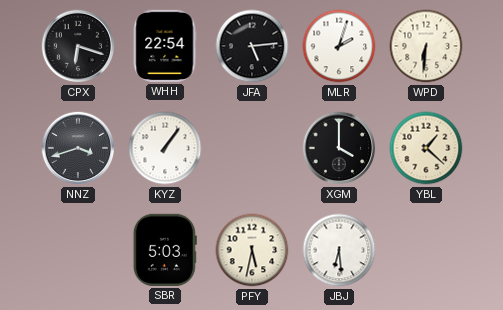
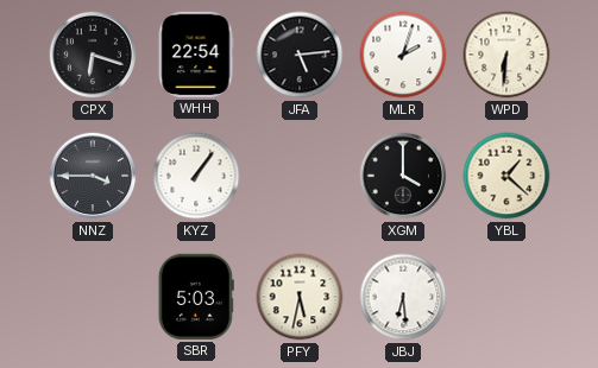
NNZ: 3:42 -> 3:45
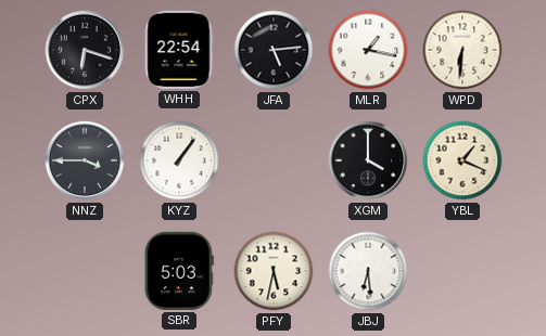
MLR: 2:03 -> 1:17
YBL: 1:22 -> 1:19
